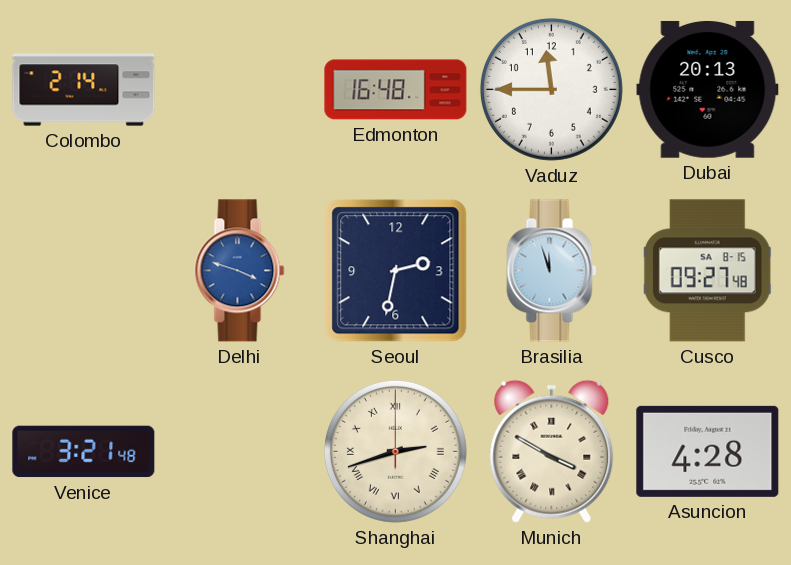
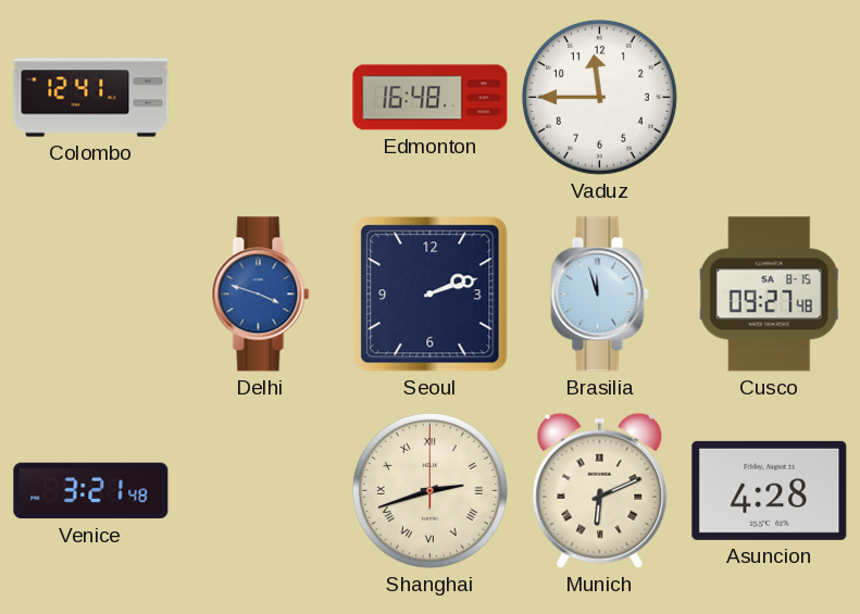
Colombo: 2:14 -> 12:41
Dubai: 20:13 -> none
Seoul: 2:32 -> 2:12
Munich: 3:50 -> 6:11
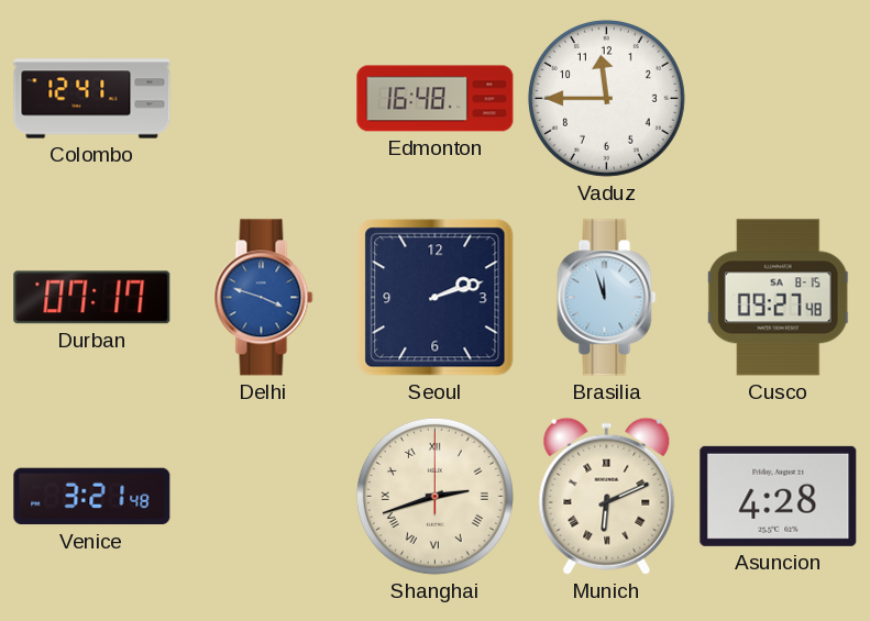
Durban: none -> 07:17
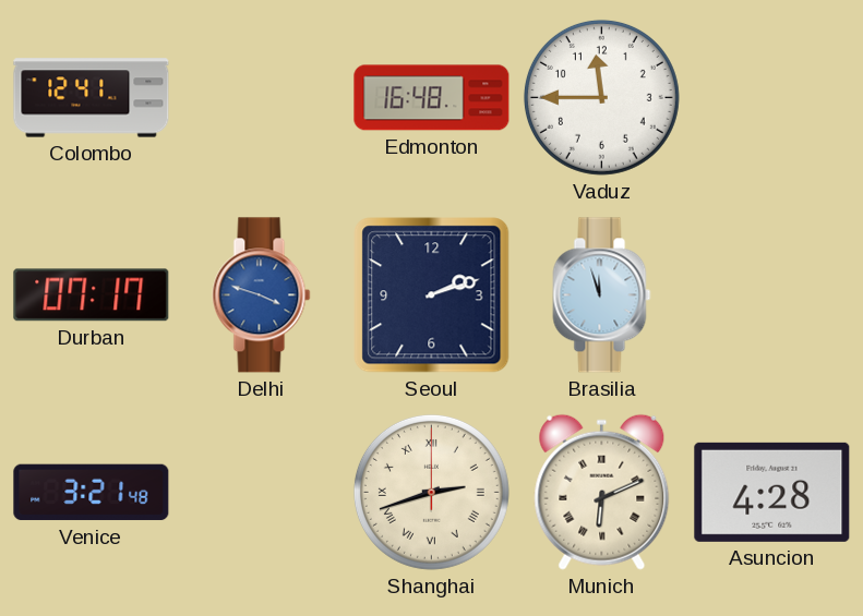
Cusco: 09:27 -> none
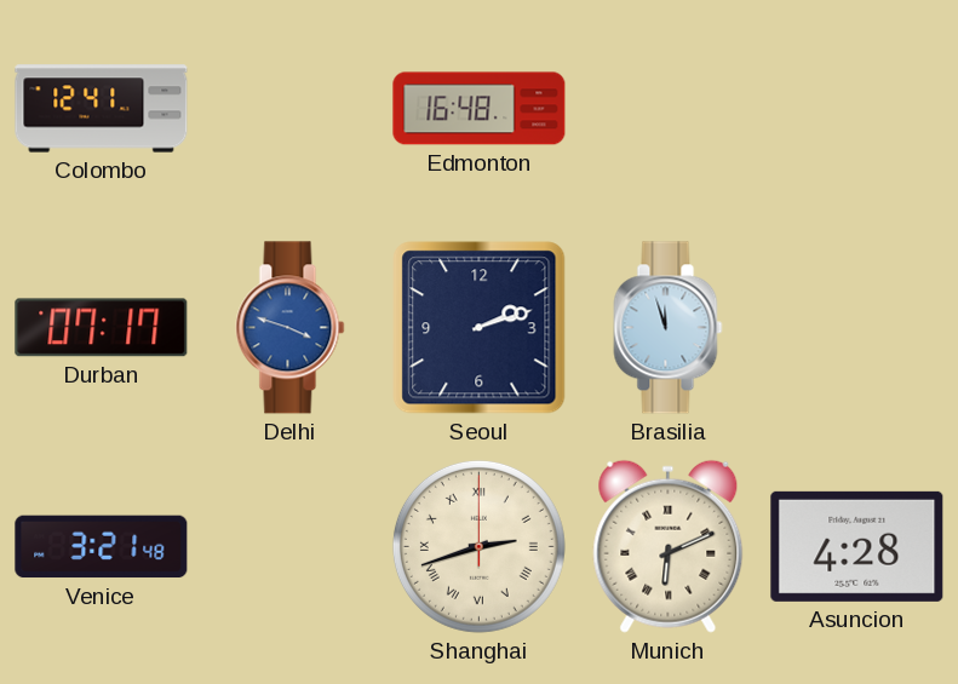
Vaduz: 11:45 -> none
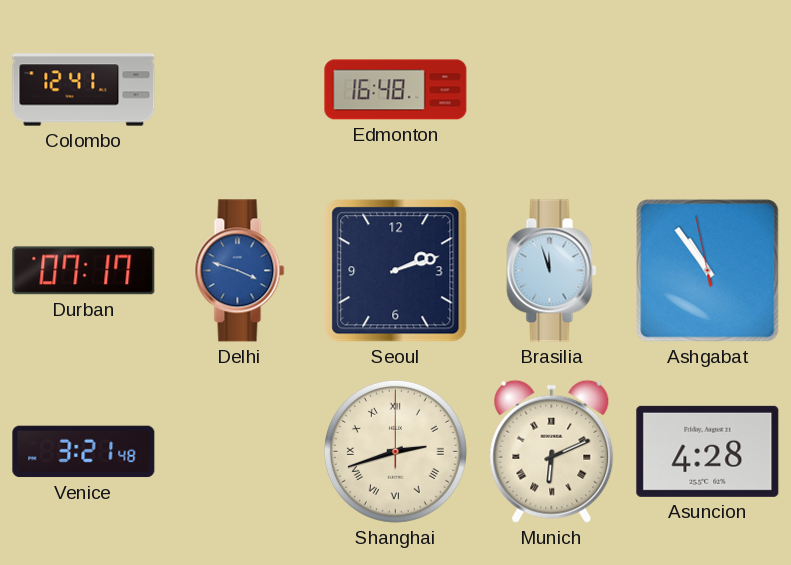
Ashgabat: none -> 10:53
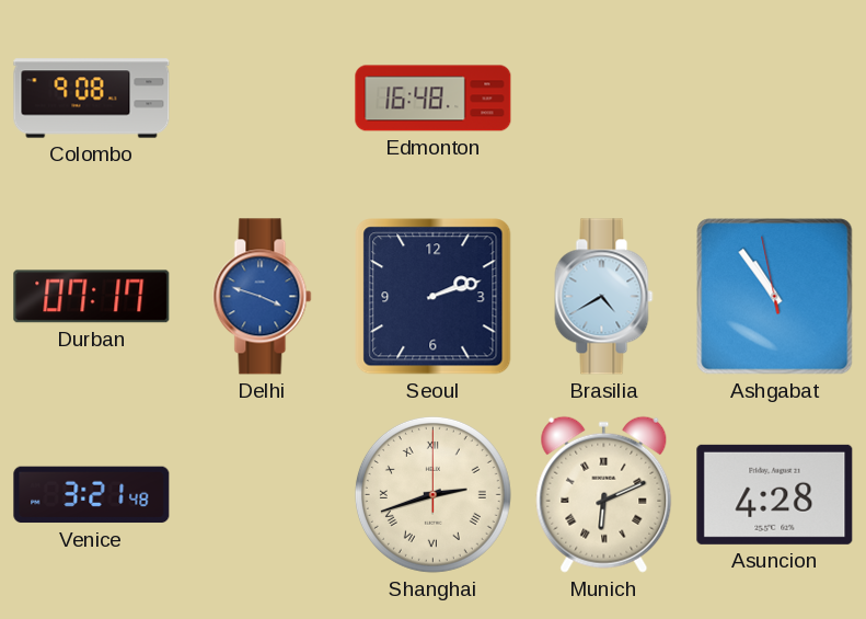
Colombo: 12:41 -> 9:08
Brasilia: 11:57 -> 4:40
